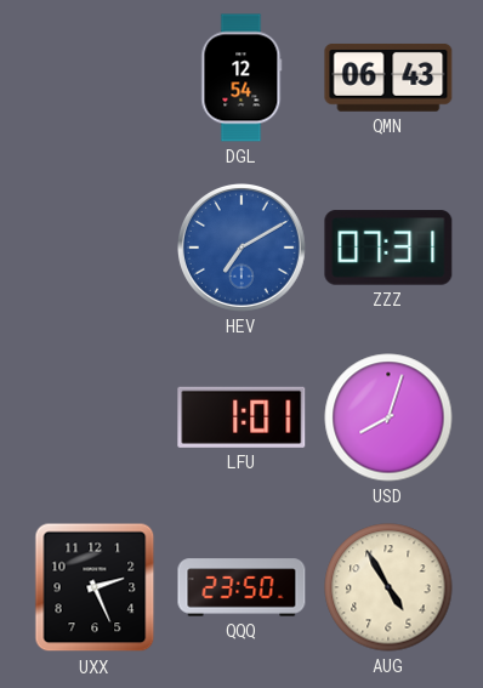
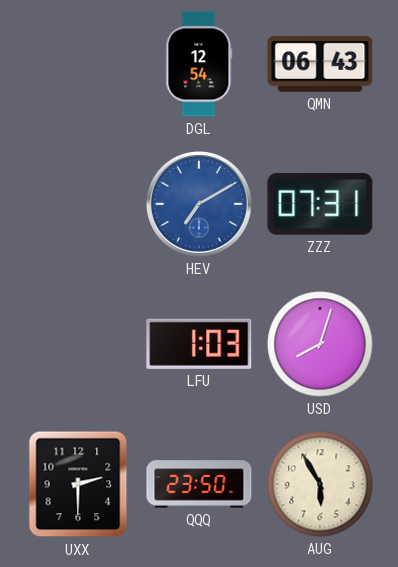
LFU: 1:01 -> 1:03
UXX: 2:26 -> 2:30
AUG: 4:55 -> 5:55
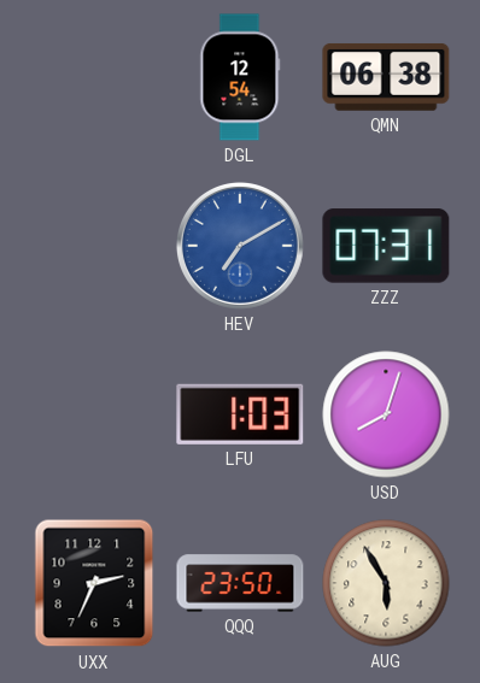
QMN: 06:43 -> 06:38
UXX: 2:30 -> 2:34
